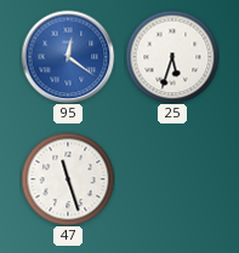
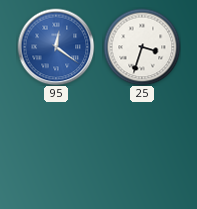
25: 5:33 -> 3:33
47: 11:27 -> none
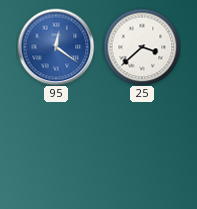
25: 3:33 -> 3:38
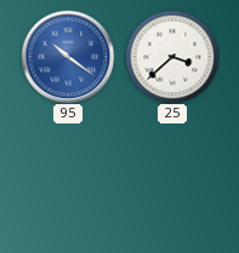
95: 12:21 -> 10:21
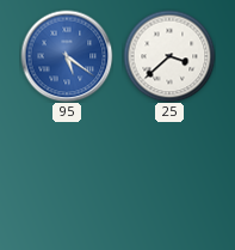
95: 10:21 -> 5:21
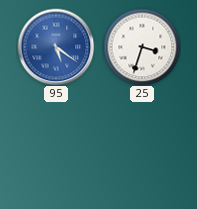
25: 3:38 -> 3:33
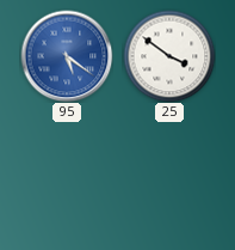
25: 3:33 -> 3:51
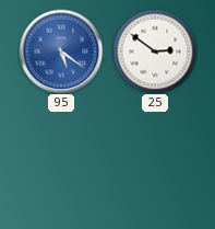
25: 3:51 -> 2:51
